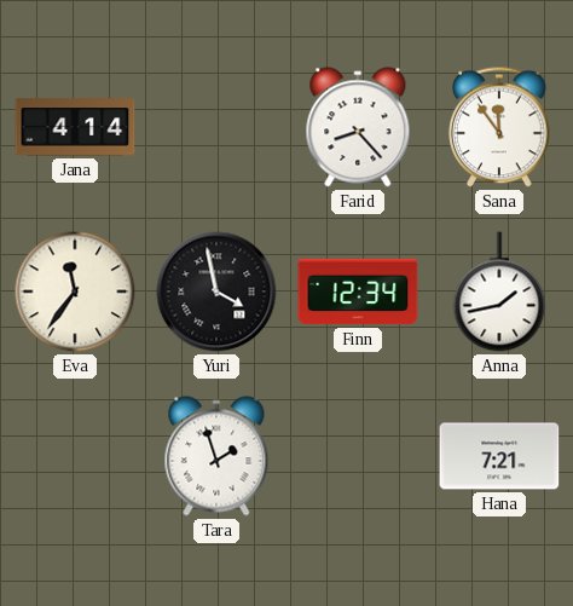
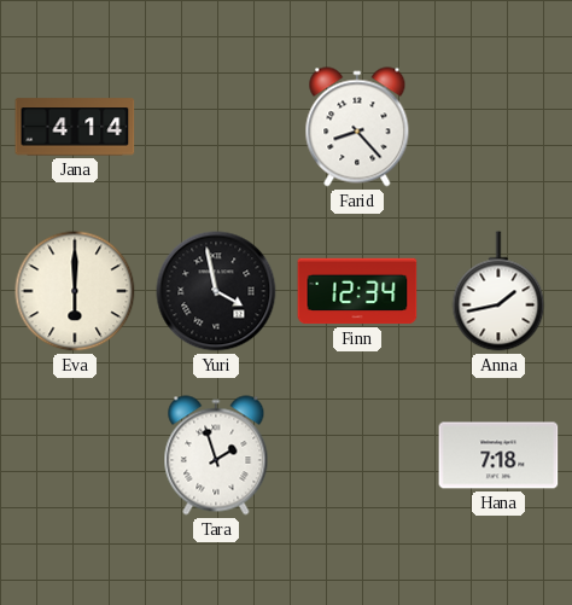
Sana: 11:54 -> none
Eva: 11:36 -> 6:00
Hana: 7:21 -> 7:18
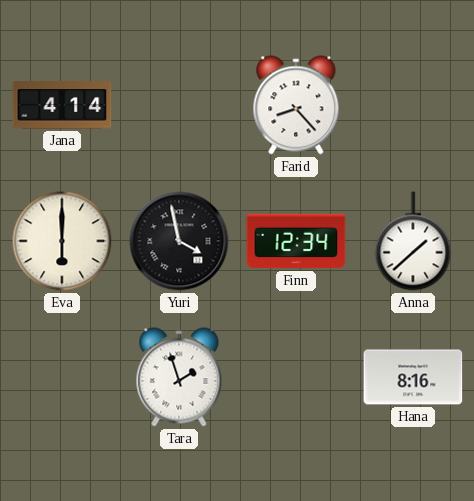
Anna: 1:43 -> 1:38
Hana: 7:18 -> 8:16
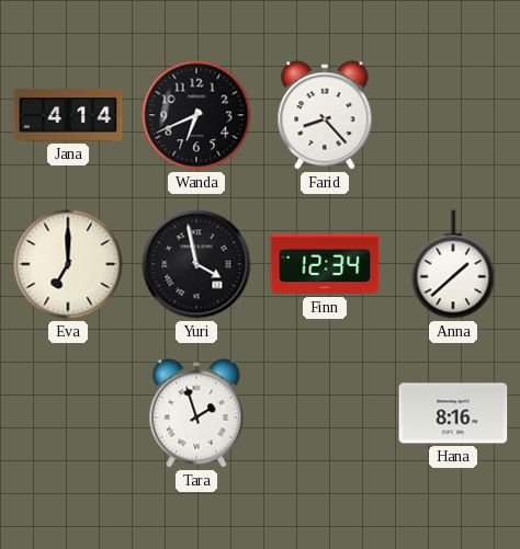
Wanda: none -> 6:41
Eva: 6:00 -> 7:00
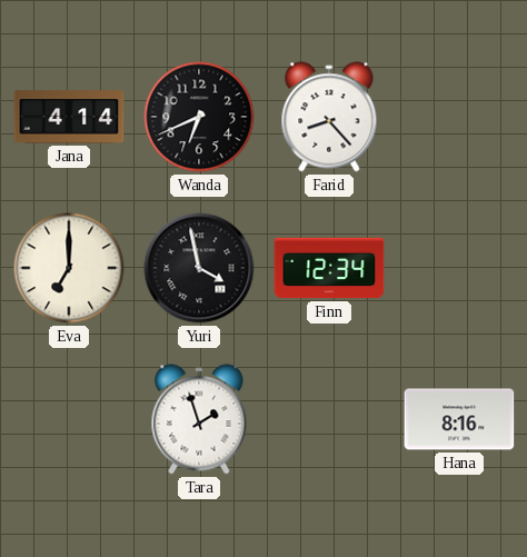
Anna: 1:38 -> none
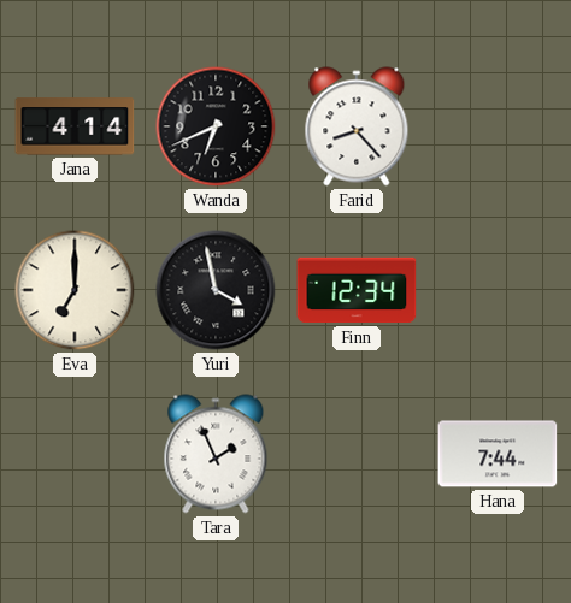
Tara: 1:57 -> 1:56
Hana: 8:16 -> 7:44
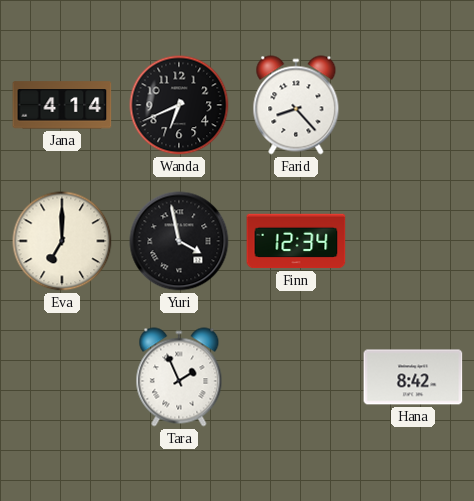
Hana: 7:44 -> 8:42
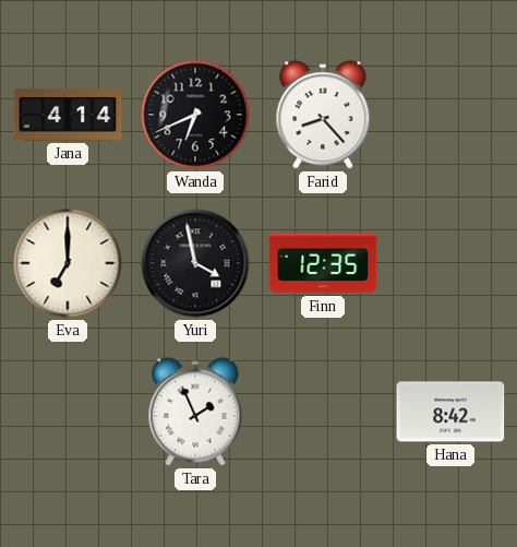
Finn: 12:34 -> 12:35
